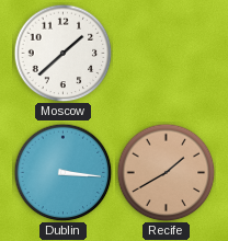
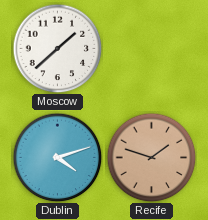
Dublin: 3:16 -> 4:12
Recife: 1:40 -> 1:48
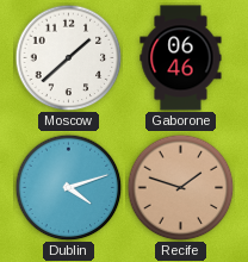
Gaborone: none -> 06:46
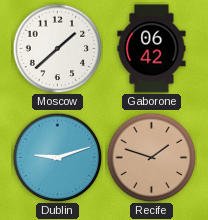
Gaborone: 06:46 -> 06:42
Dublin: 4:12 -> 9:12
